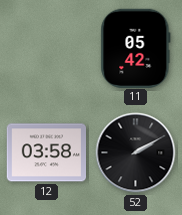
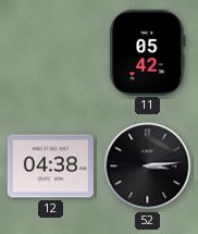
12: 03:58 -> 04:38
52: 2:10 -> 3:14
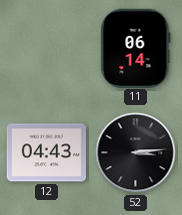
11: 05:42 -> 06:14
12: 04:38 -> 04:43
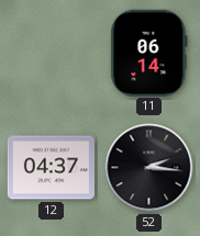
12: 04:43 -> 04:37
52: 3:14 -> 2:16
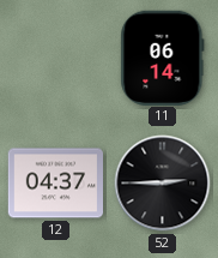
52: 2:16 -> 2:45
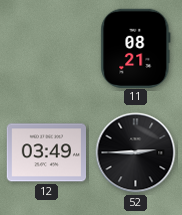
11: 06:14 -> 08:21
12: 04:37 -> 03:49
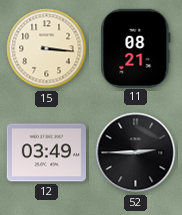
15: none -> 3:16
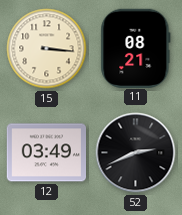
52: 2:45 -> 2:41
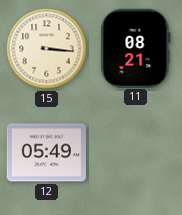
12: 03:49 -> 05:49
52: 2:41 -> none
